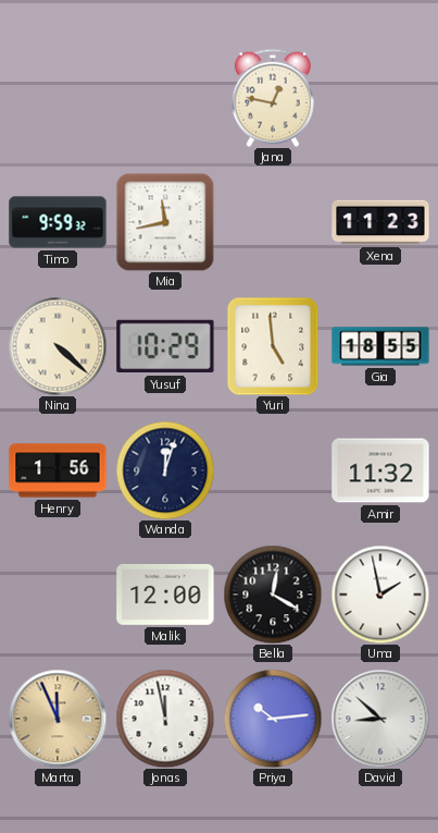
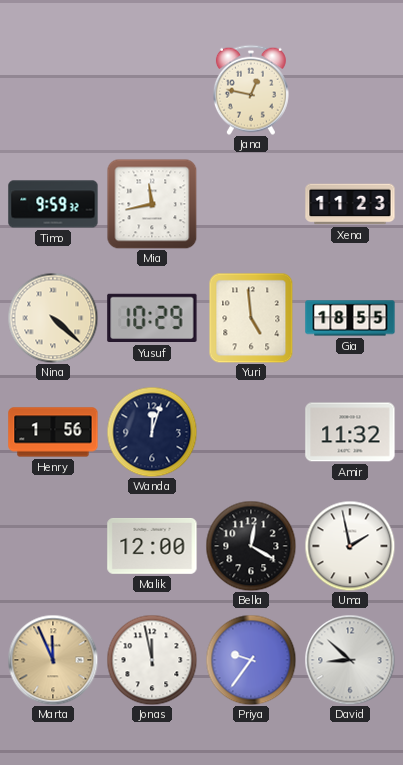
Priya: 10:14 -> 9:36
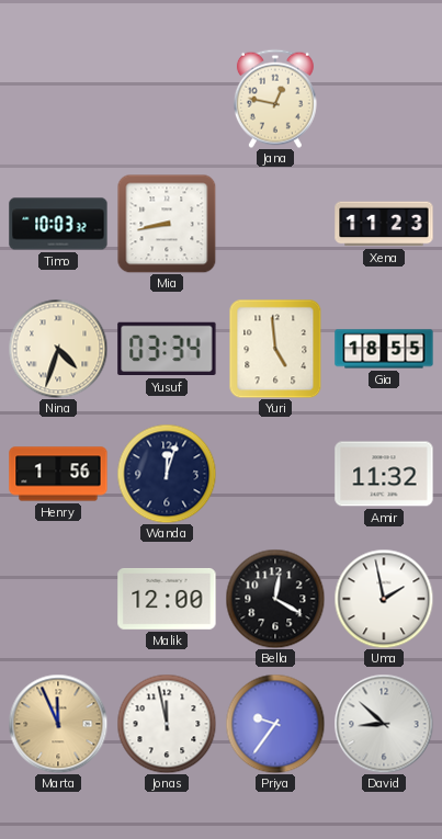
Timo: 9:59 -> 10:03
Mia: 11:43 -> 8:43
Nina: 4:22 -> 4:33
Yusuf: 10:29 -> 03:34
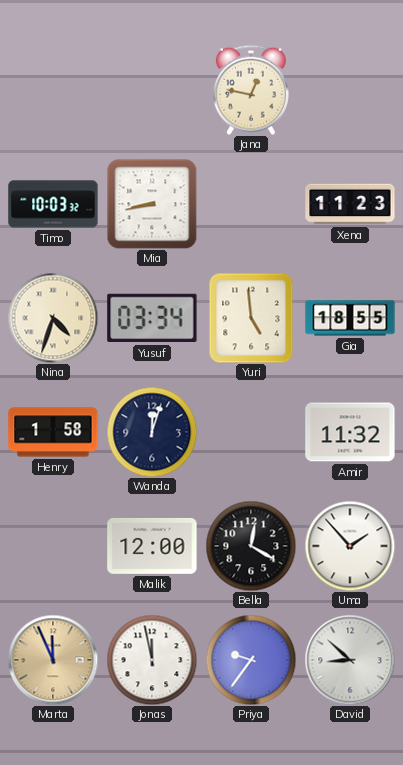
Henry: 1:56 -> 1:58
Uma: 1:58 -> 1:53
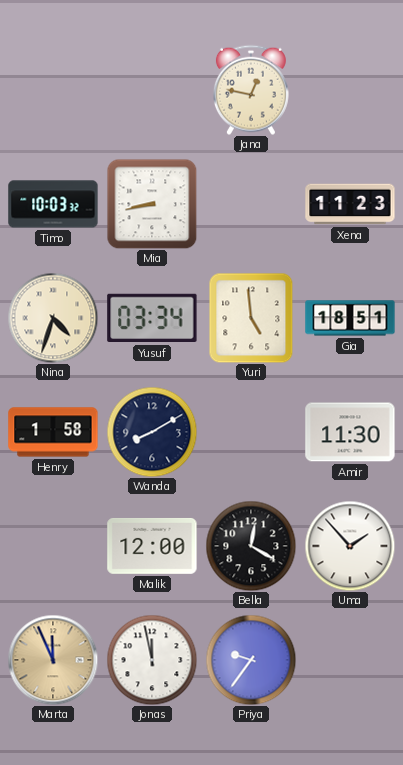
Gia: 18:55 -> 18:51
Wanda: 12:03 -> 8:10
Amir: 11:32 -> 11:30
David: 8:52 -> none
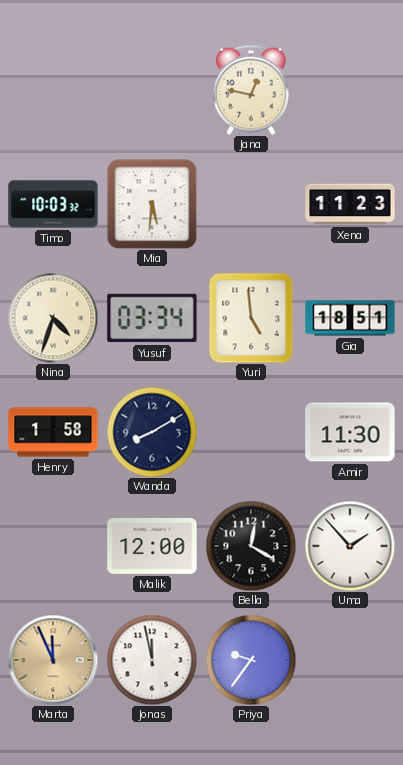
Mia: 8:43 -> 5:31
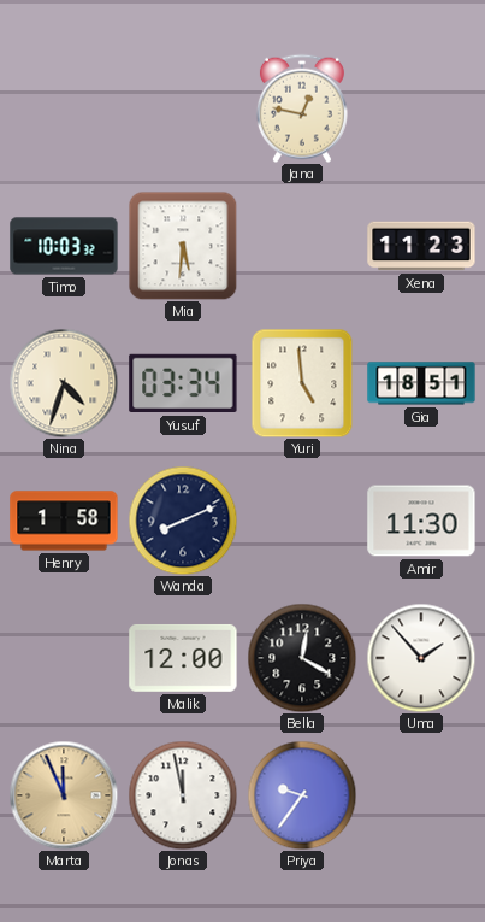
Wanda: 8:10 -> 8:11
